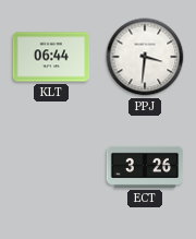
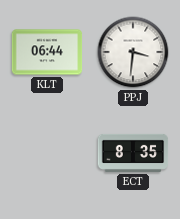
ECT: 3:26 -> 8:35
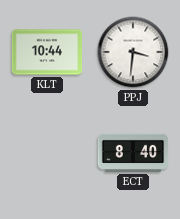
KLT: 06:44 -> 10:44
ECT: 8:35 -> 8:40
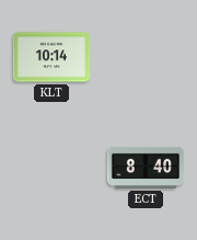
KLT: 10:44 -> 10:14
PPJ: 3:31 -> none
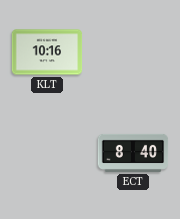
KLT: 10:14 -> 10:16
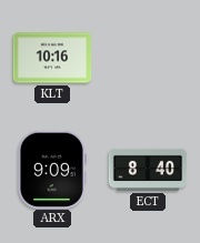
ARX: none -> 9:09
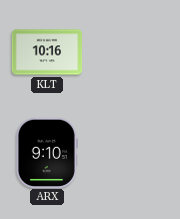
ARX: 9:09 -> 9:10
ECT: 8:40 -> none
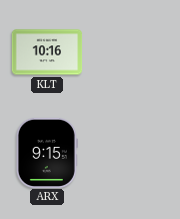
ARX: 9:10 -> 9:15
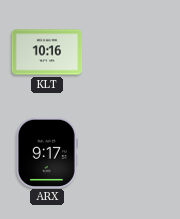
ARX: 9:15 -> 9:17
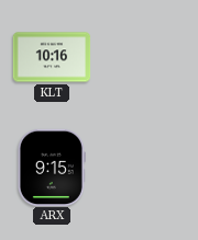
ARX: 9:17 -> 9:15
